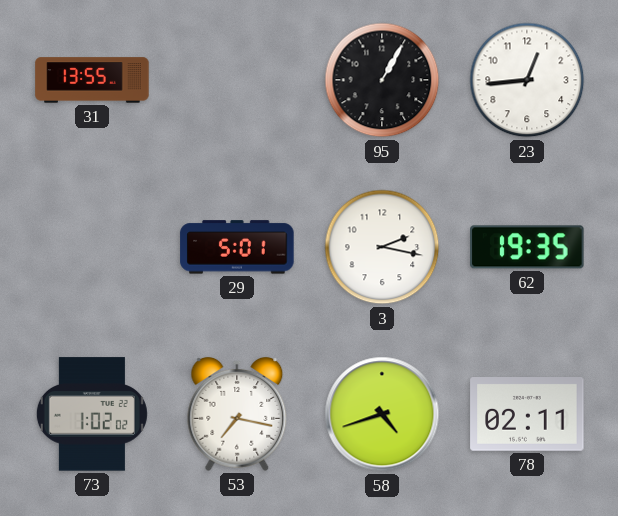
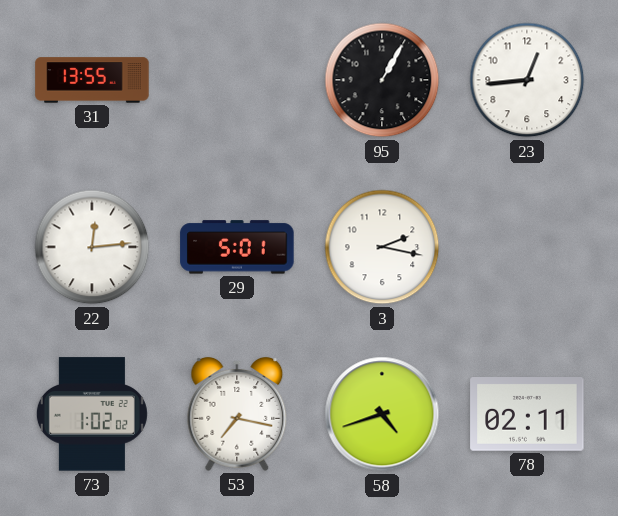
22: none -> 12:14
62: 19:35 -> none
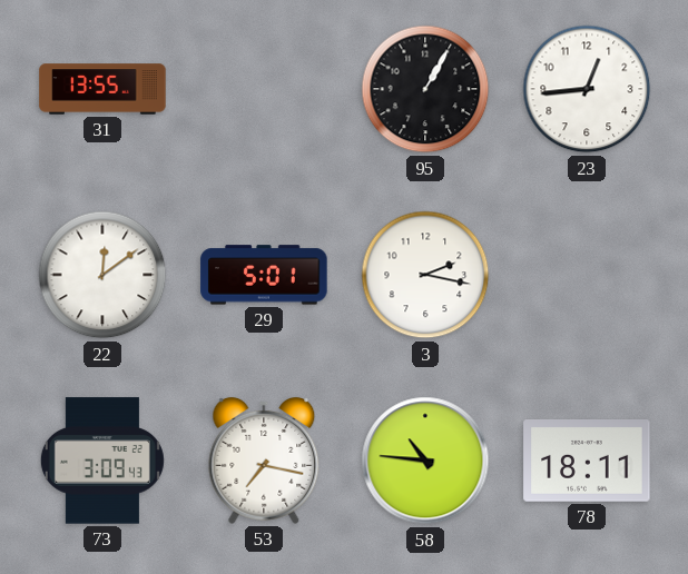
22: 12:14 -> 12:09
73: 1:02 -> 3:09
58: 4:42 -> 10:46
78: 02:11 -> 18:11
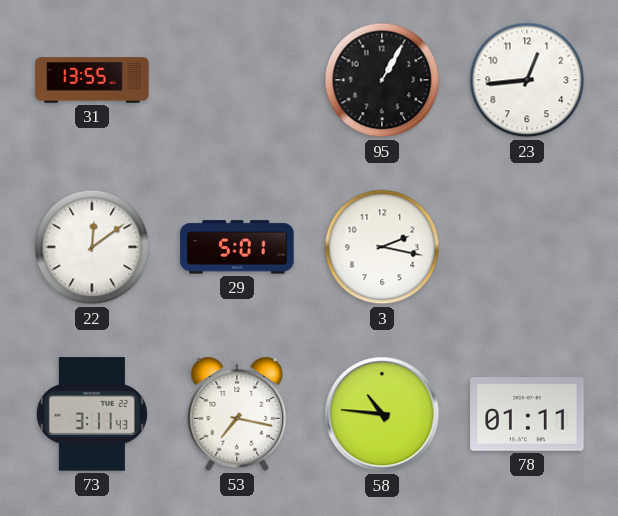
73: 3:09 -> 3:11
78: 18:11 -> 01:11
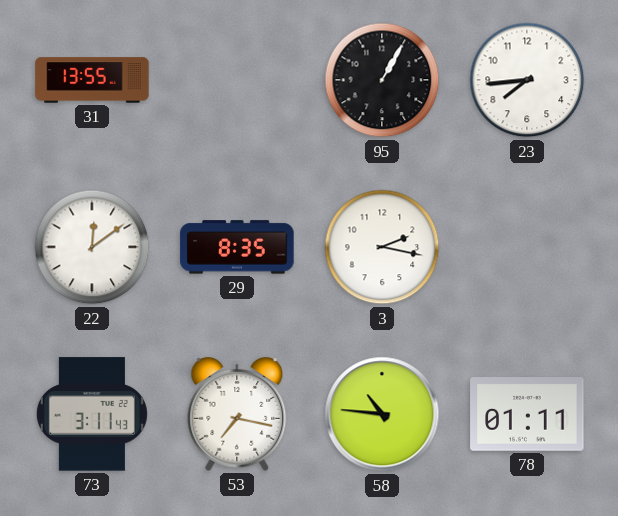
23: 12:44 -> 7:44
29: 5:01 -> 8:35
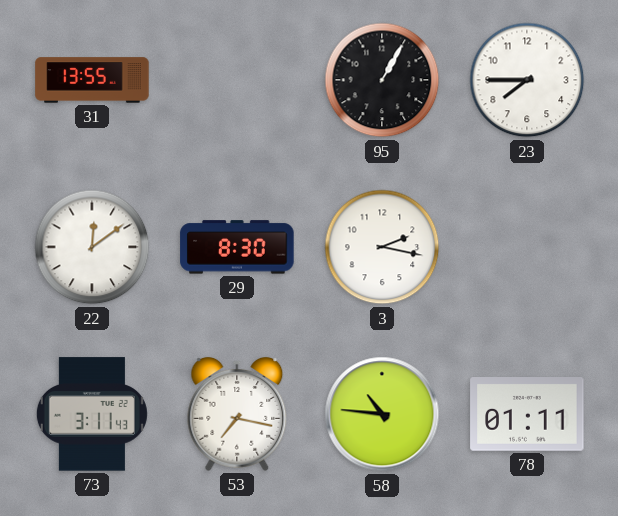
23: 7:44 -> 7:45
29: 8:35 -> 8:30
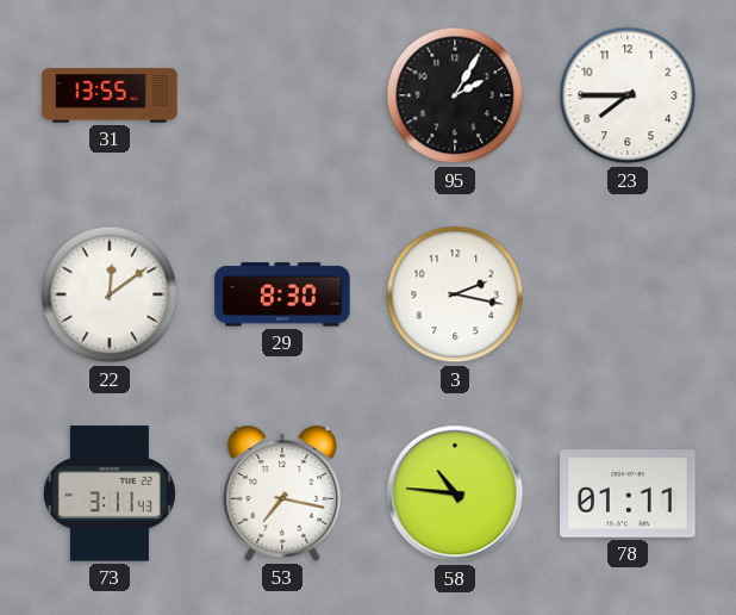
95: 1:05 -> 2:05
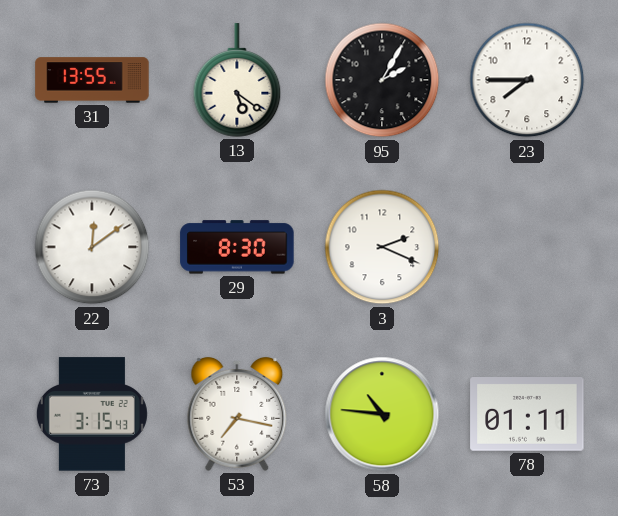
13: none -> 5:21
3: 2:17 -> 2:19
73: 3:11 -> 3:15
